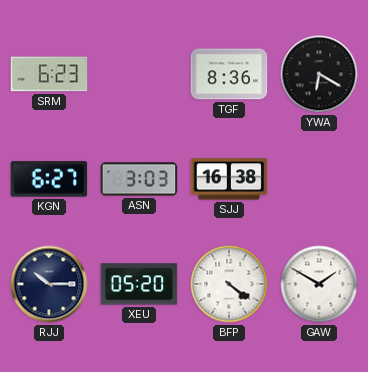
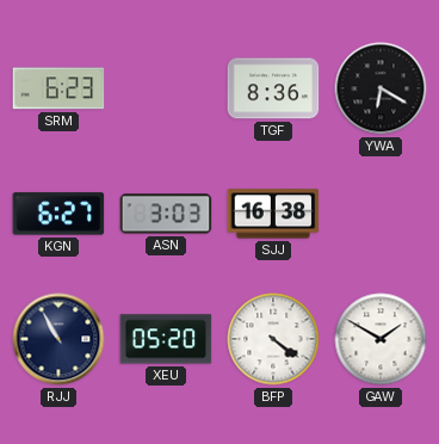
RJJ: 10:15 -> 10:55
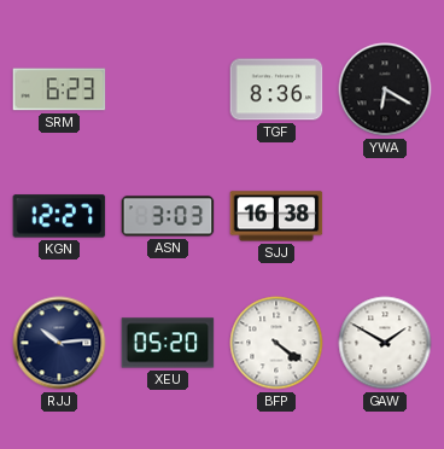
KGN: 6:27 -> 12:27
RJJ: 10:55 -> 10:14
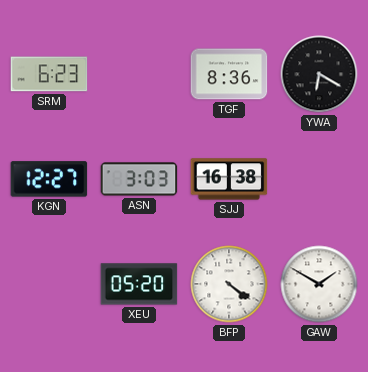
RJJ: 10:14 -> none
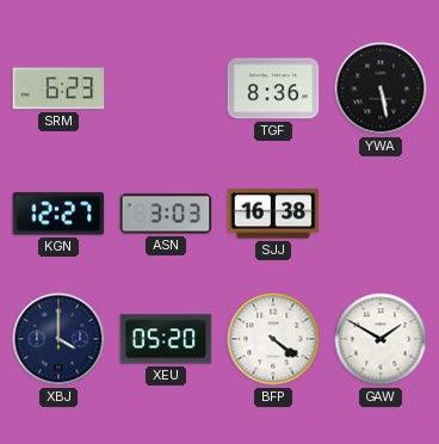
YWA: 6:20 -> 5:28
XBJ: none -> 4:00
